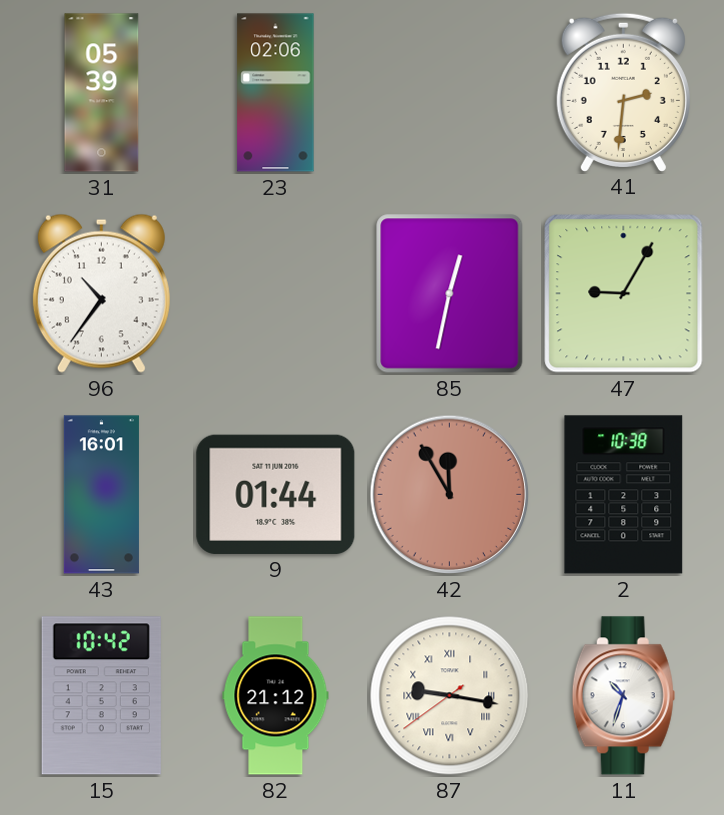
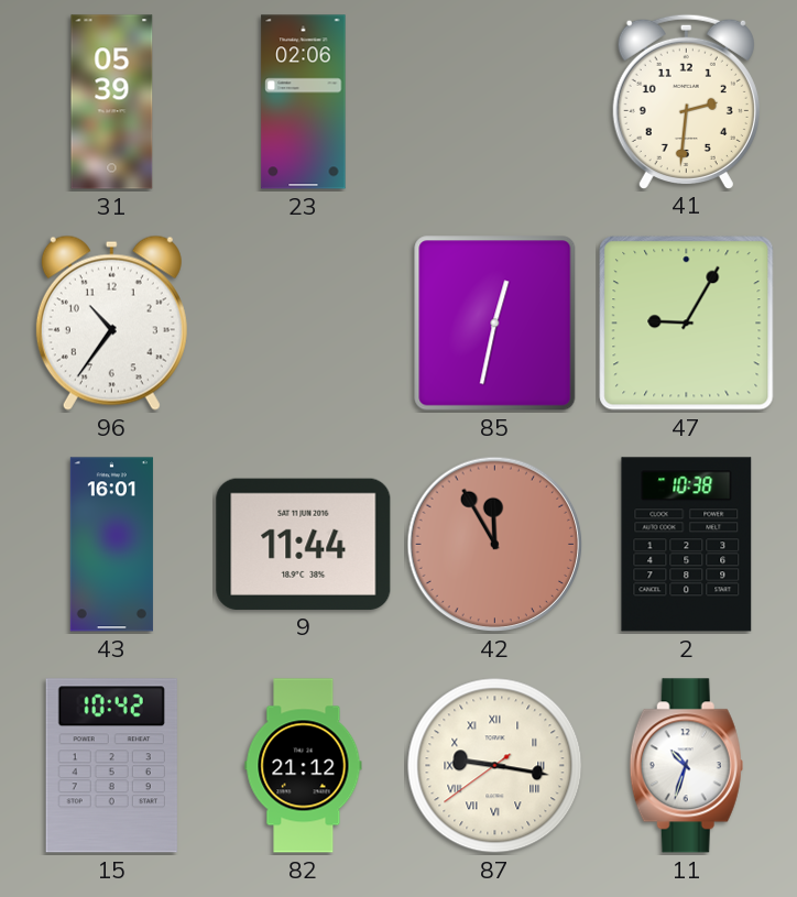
9: 01:44 -> 11:44
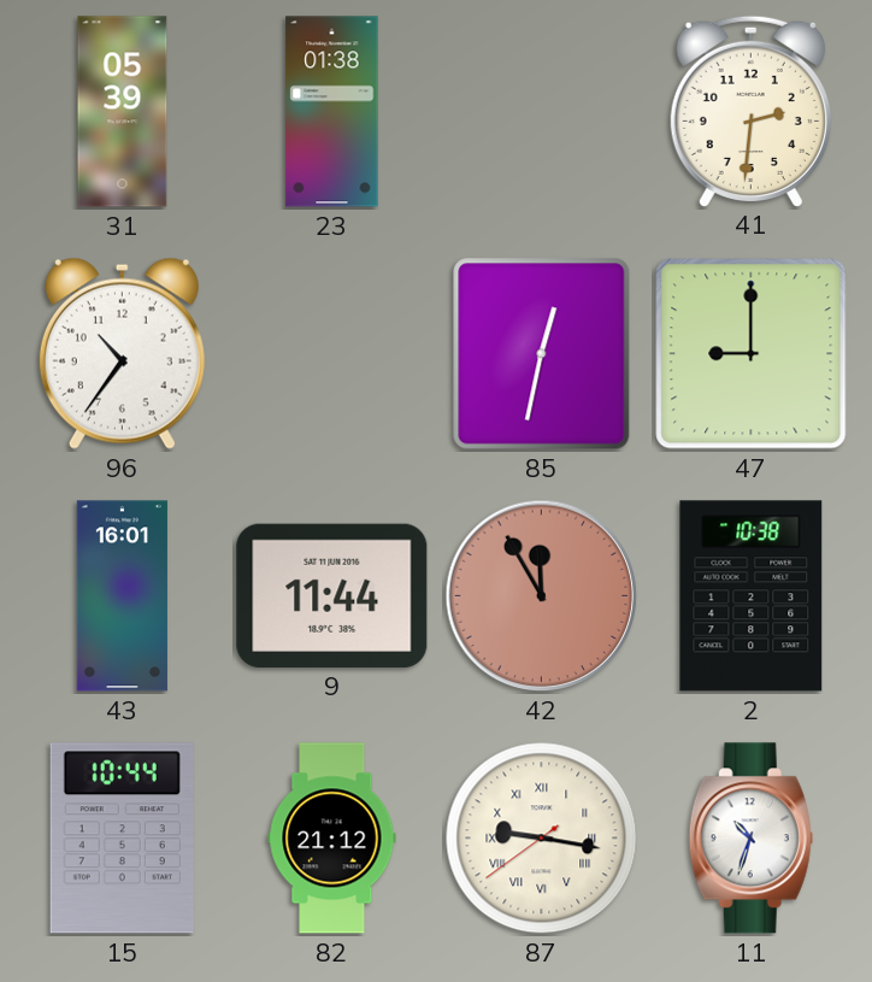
23: 02:06 -> 01:38
47: 9:05 -> 9:00
15: 10:42 -> 10:44
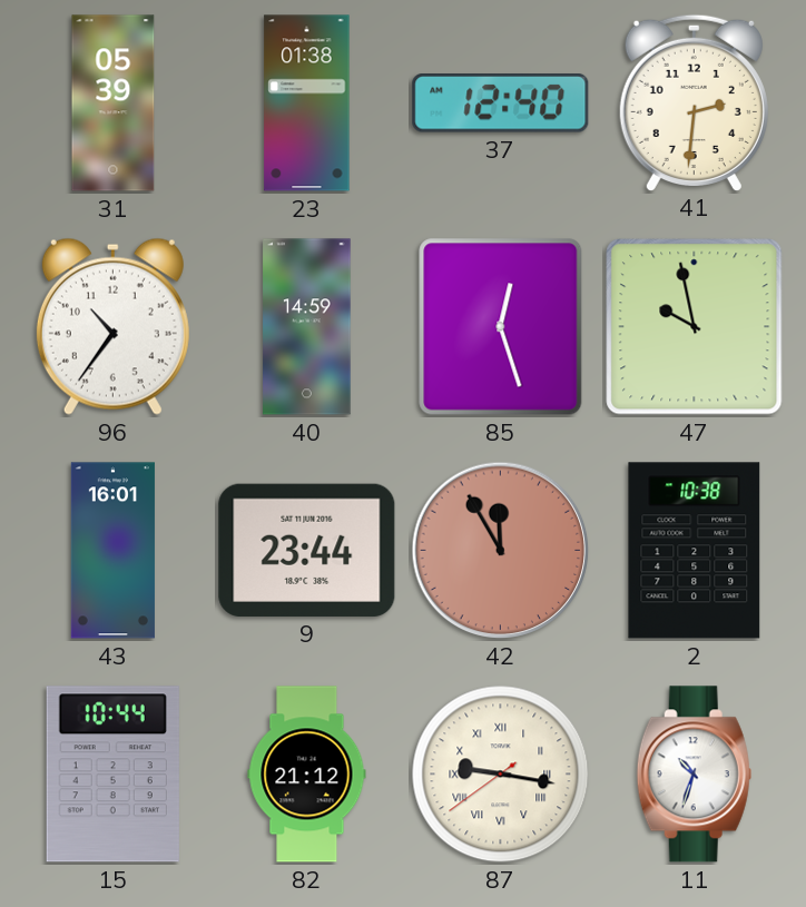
37: none -> 12:40
40: none -> 14:59
85: 12:32 -> 12:27
47: 9:00 -> 9:58
9: 11:44 -> 23:44
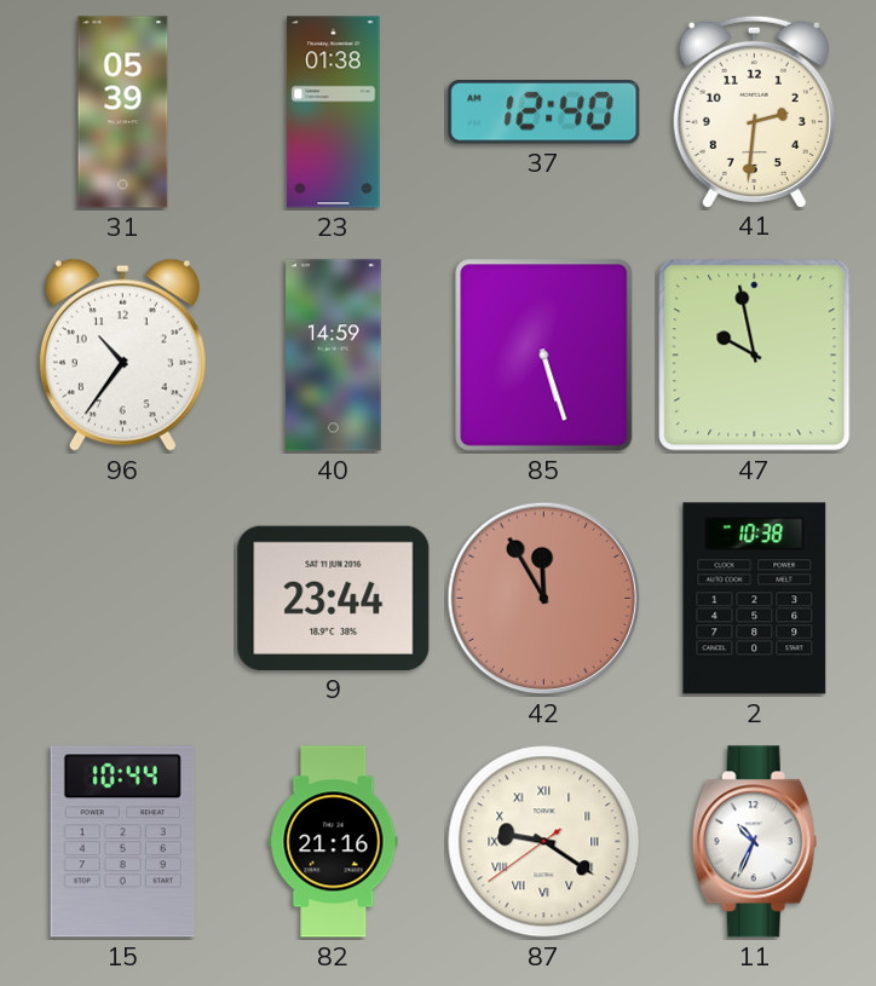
85: 12:27 -> 5:27
43: 16:01 -> none
82: 21:12 -> 21:16
87: 9:16 -> 9:20
11: 10:33 -> 10:34
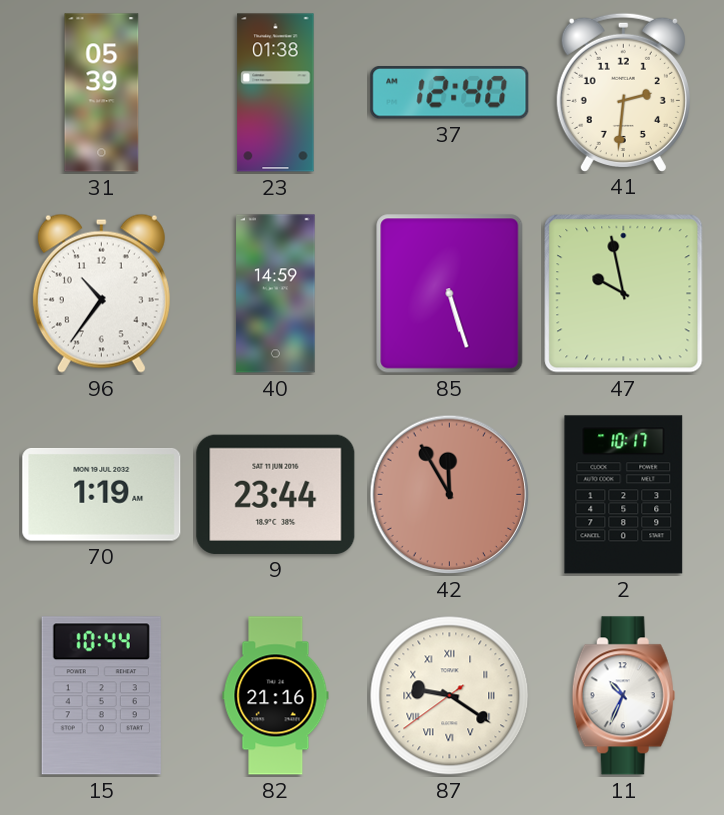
70: none -> 1:19
2: 10:38 -> 10:17
